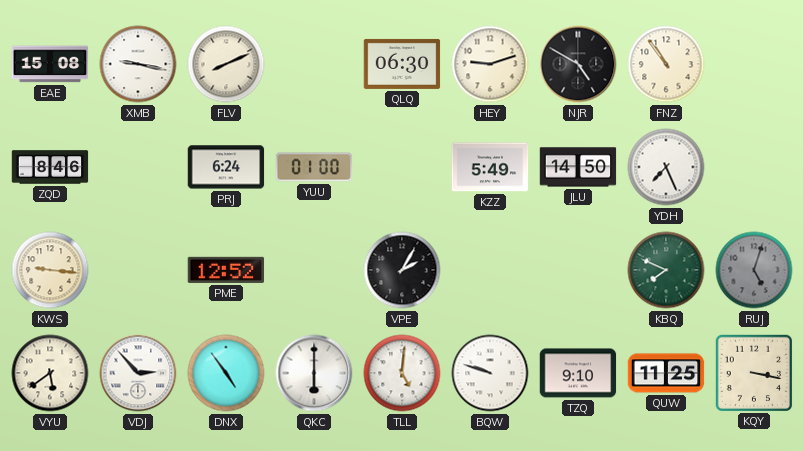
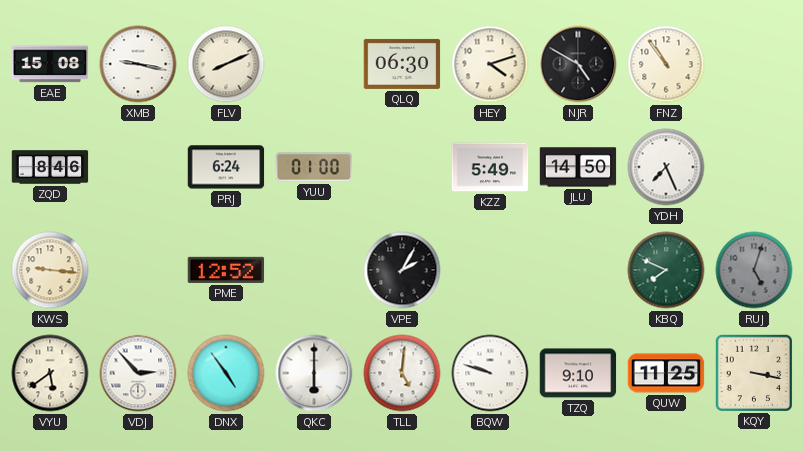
HEY: 9:12 -> 4:12
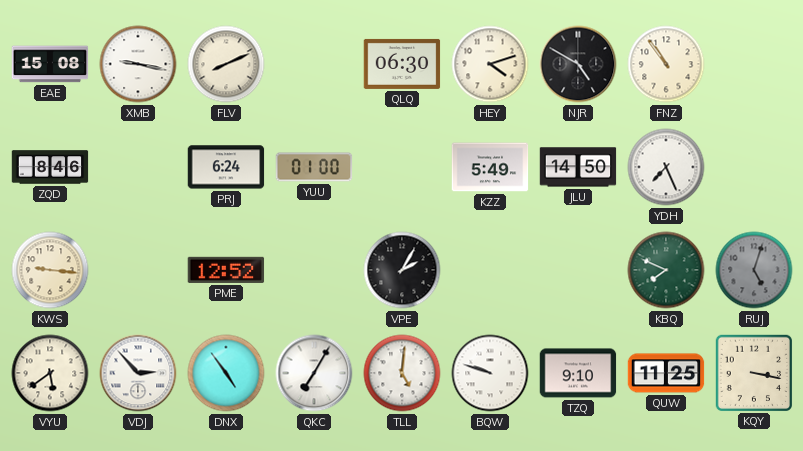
QKC: 6:00 -> 7:05
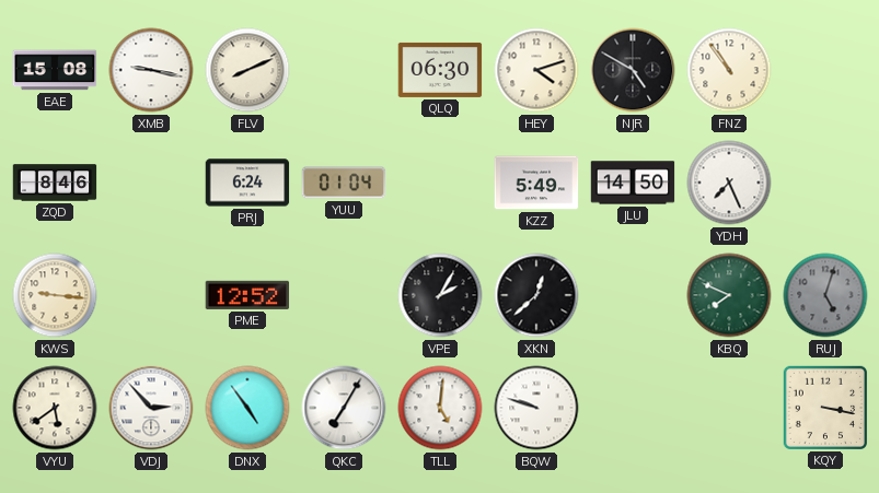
YUU: 01:00 -> 01:04
XKN: none -> 12:38
TZQ: 9:10 -> none
QUW: 11:25 -> none
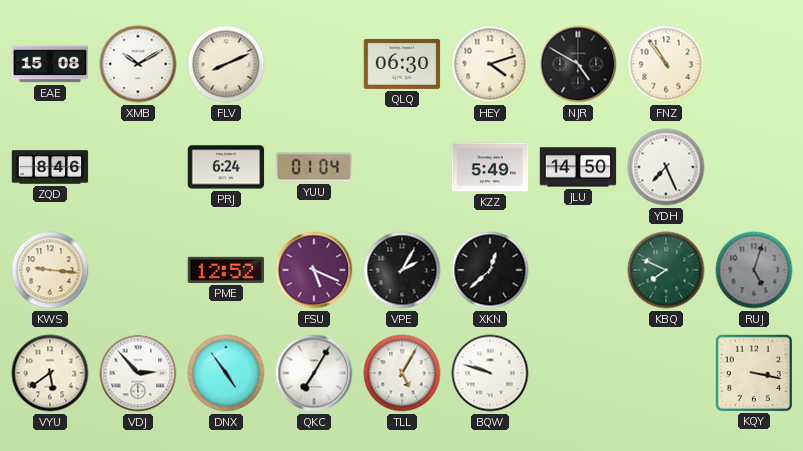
XMB: 9:17 -> 10:10
FSU: none -> 5:19
TLL: 5:01 -> 5:05
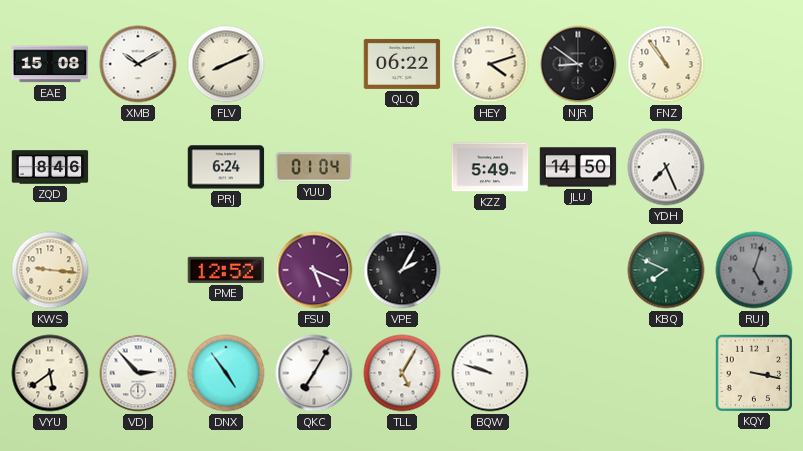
QLQ: 06:30 -> 06:22
NJR: 4:50 -> 8:51
XKN: 12:38 -> none
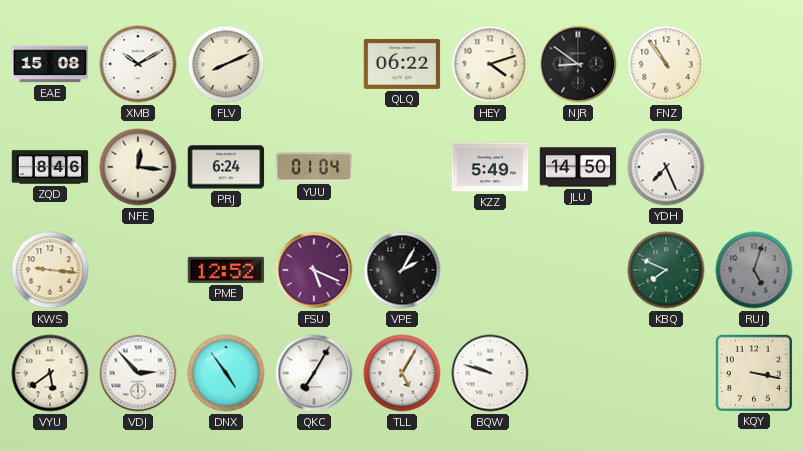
NFE: none -> 12:16
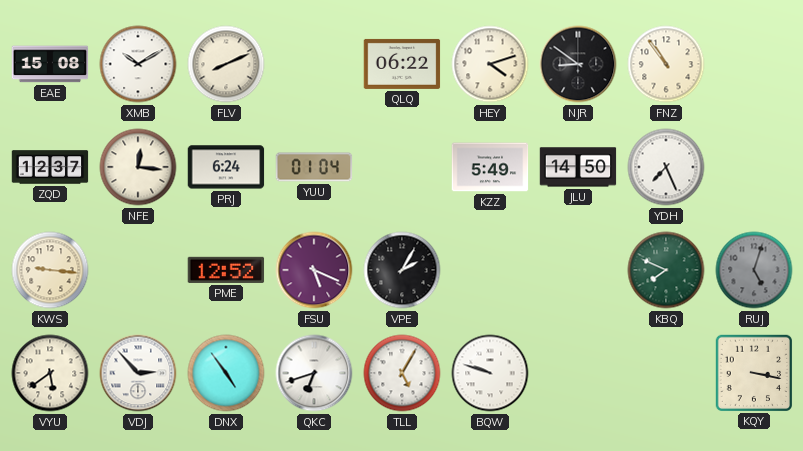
ZQD: 8:46 -> 12:37
QKC: 7:05 -> 6:42
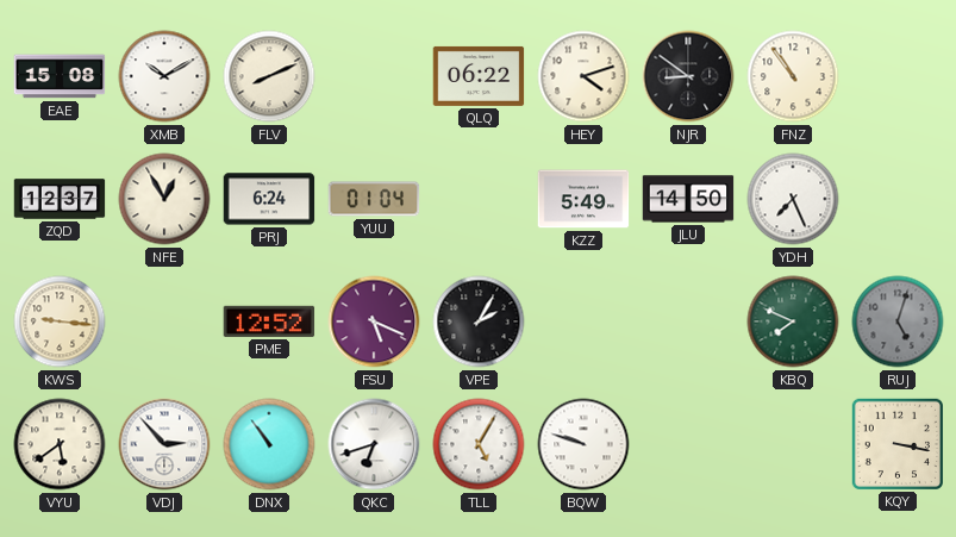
NFE: 12:16 -> 12:55
DNX: 4:54 -> 10:54
